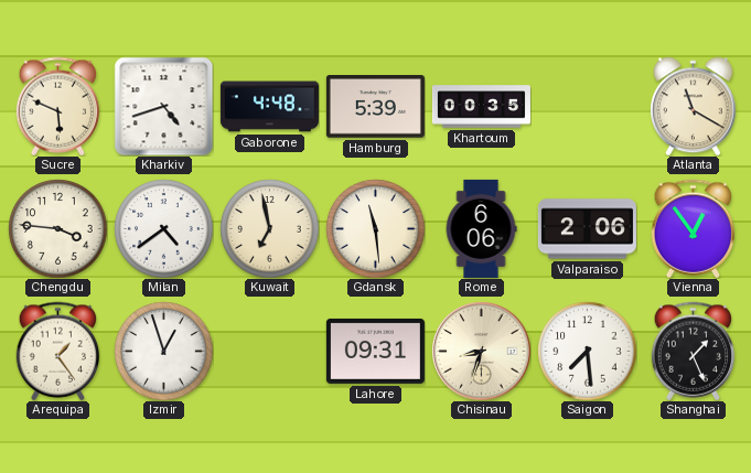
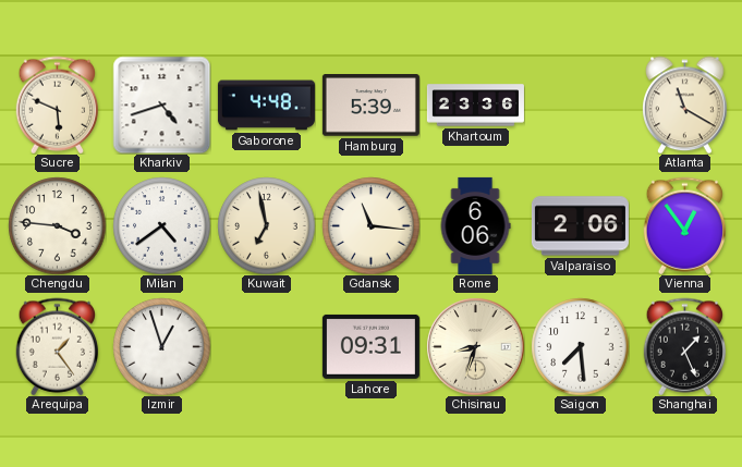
Khartoum: 00:35 -> 23:36
Gdansk: 11:29 -> 11:16
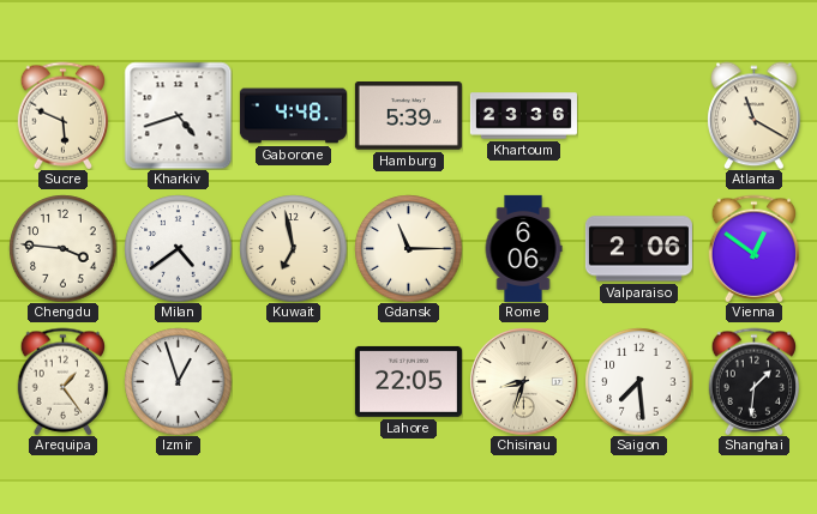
Gdansk: 11:16 -> 11:15
Vienna: 12:54 -> 12:51
Lahore: 09:31 -> 22:05
Shanghai: 1:26 -> 1:31
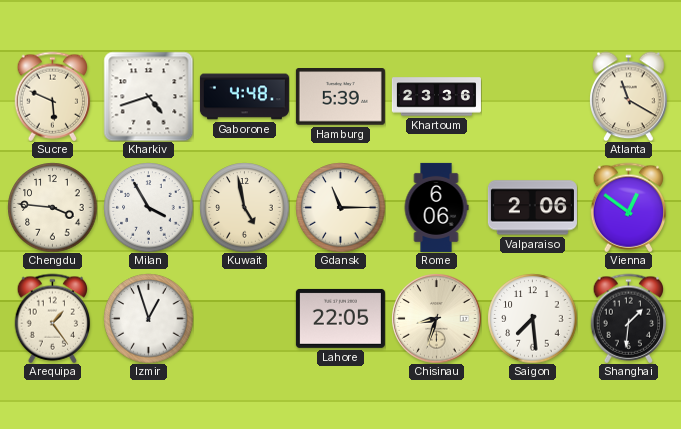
Milan: 4:39 -> 3:55
Kuwait: 6:58 -> 4:58
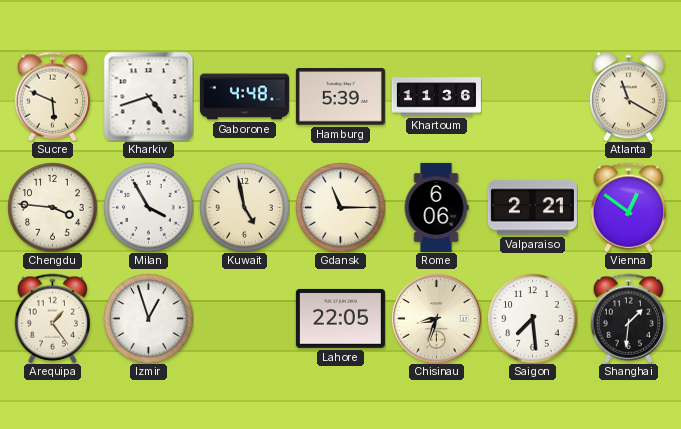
Khartoum: 23:36 -> 11:36
Valparaiso: 2:06 -> 2:21
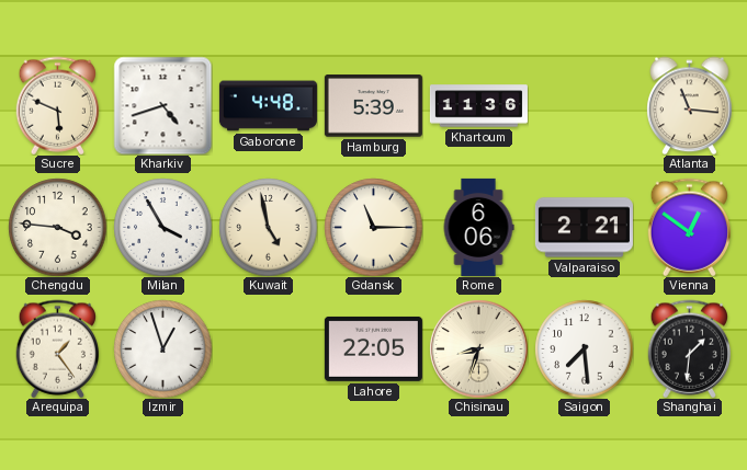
Atlanta: 11:20 -> 11:16
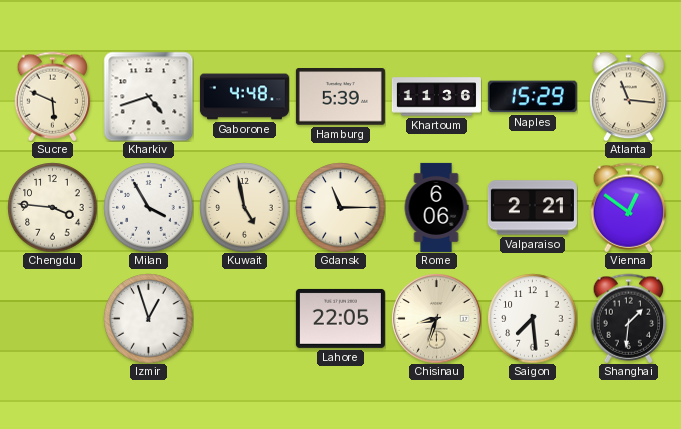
Naples: none -> 15:29
Arequipa: 1:24 -> none
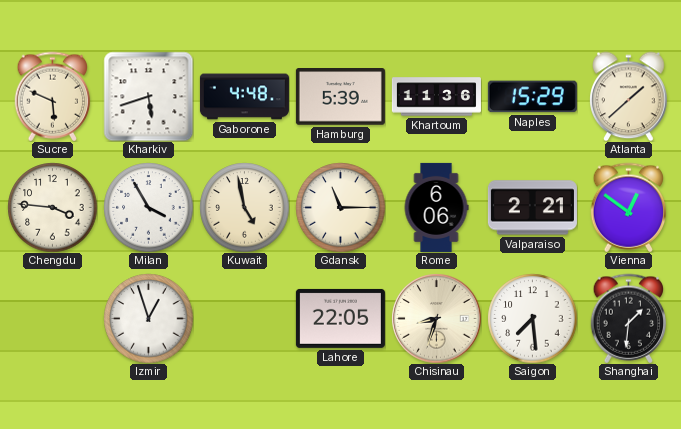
Kharkiv: 4:42 -> 5:42
Atlanta: 11:16 -> 1:38
